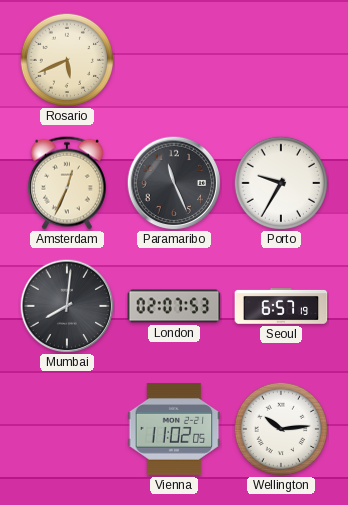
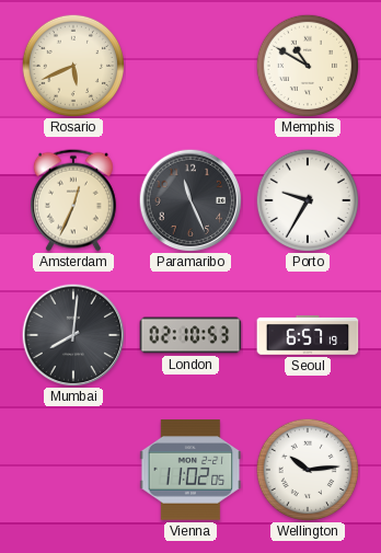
Memphis: none -> 10:50
London: 02:07 -> 02:10
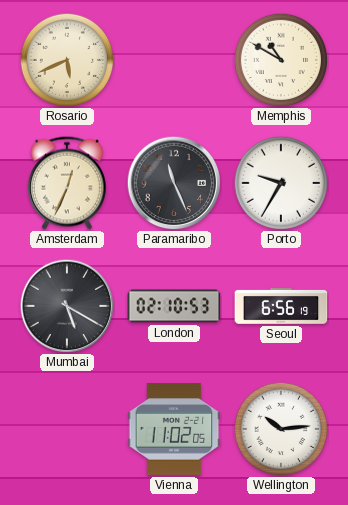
Mumbai: 8:01 -> 5:20
Seoul: 6:57 -> 6:56
